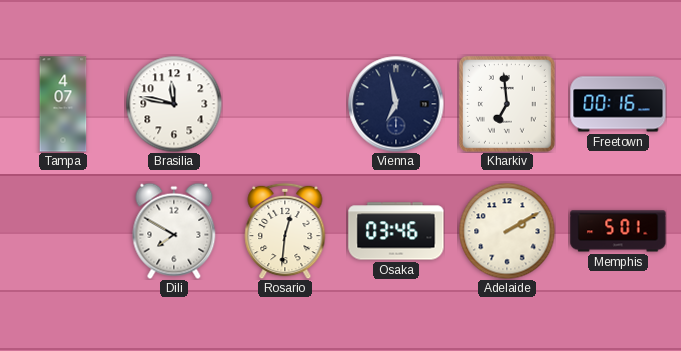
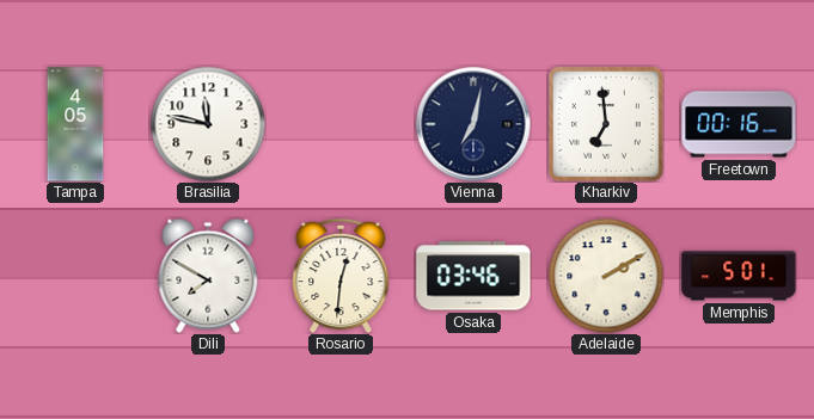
Tampa: 4:07 -> 4:05
Vienna: 6:58 -> 7:02
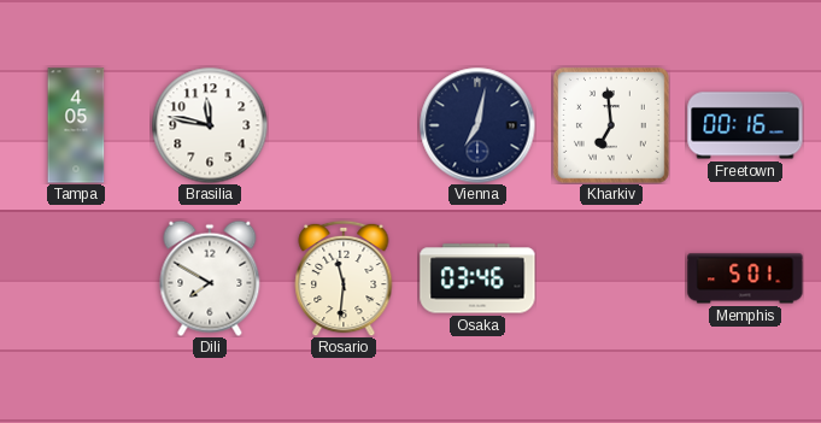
Rosario: 12:31 -> 11:31
Adelaide: 2:10 -> none
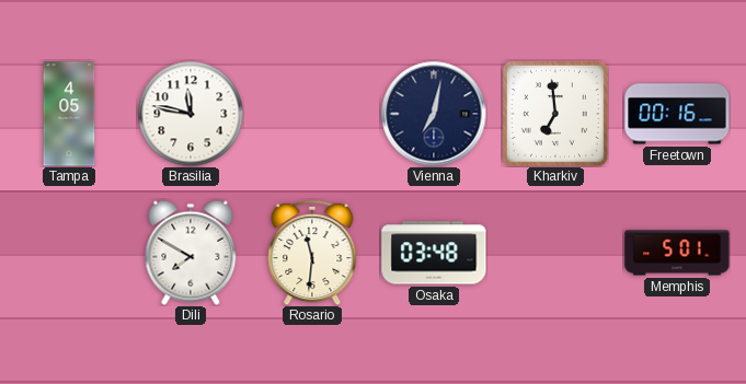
Osaka: 03:46 -> 03:48
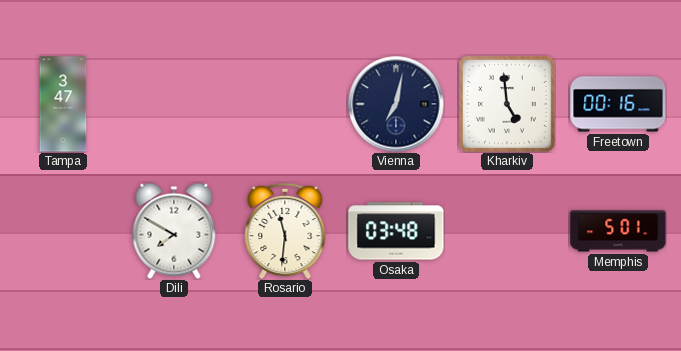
Tampa: 4:05 -> 3:47
Brasilia: 11:47 -> none
Kharkiv: 6:59 -> 4:59
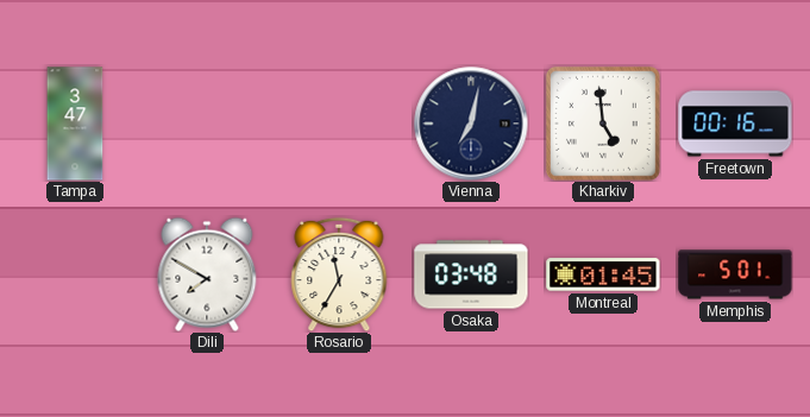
Rosario: 11:31 -> 11:35
Montreal: none -> 01:45
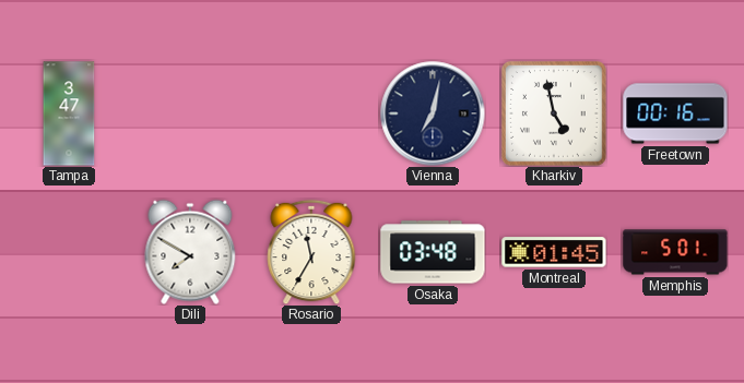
Kharkiv: 4:59 -> 4:58
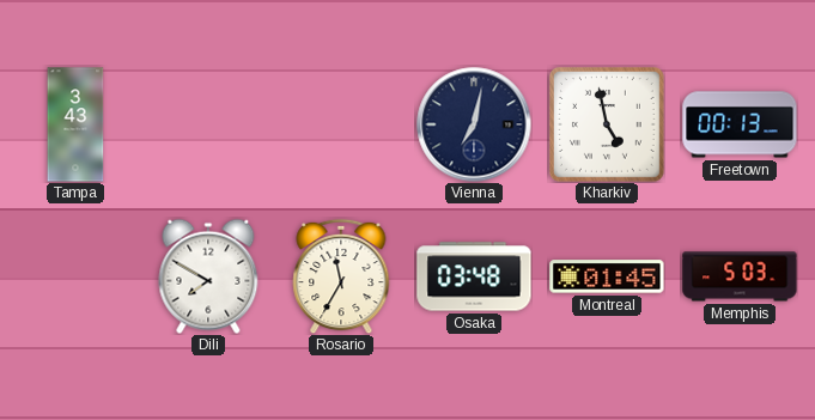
Tampa: 3:47 -> 3:43
Freetown: 00:16 -> 00:13
Memphis: 5:01 -> 5:03
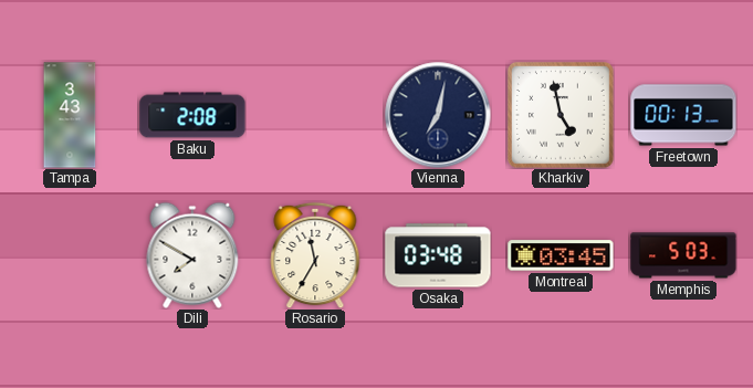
Baku: none -> 2:08
Montreal: 01:45 -> 03:45
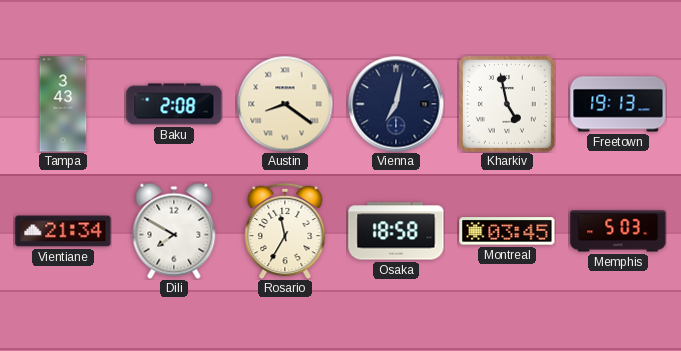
Austin: none -> 8:21
Freetown: 00:13 -> 19:13
Vientiane: none -> 21:34
Osaka: 03:48 -> 18:58
